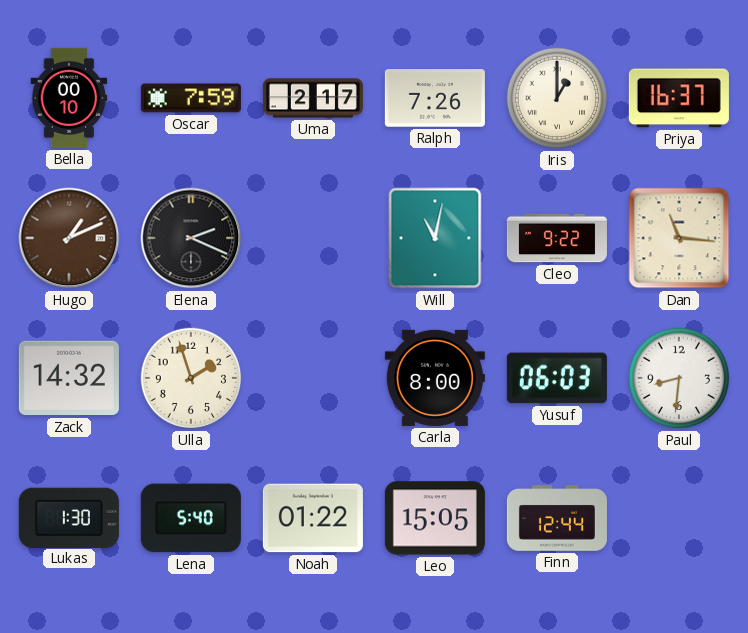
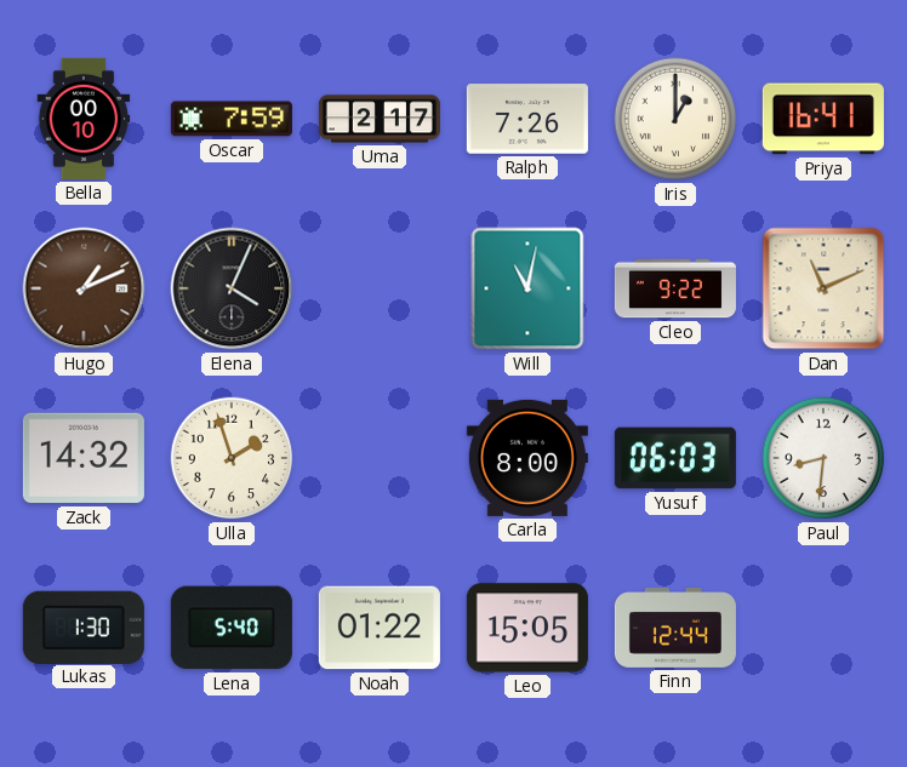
Priya: 16:37 -> 16:41
Elena: 2:19 -> 4:04
Dan: 11:16 -> 11:11
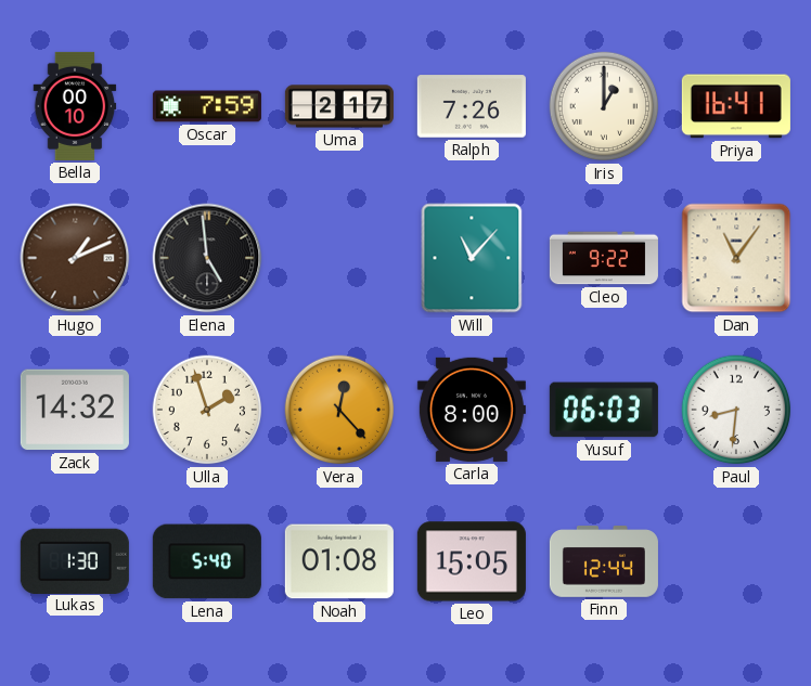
Elena: 4:04 -> 4:59
Will: 11:02 -> 11:07
Dan: 11:11 -> 11:06
Vera: none -> 12:23
Noah: 01:22 -> 01:08
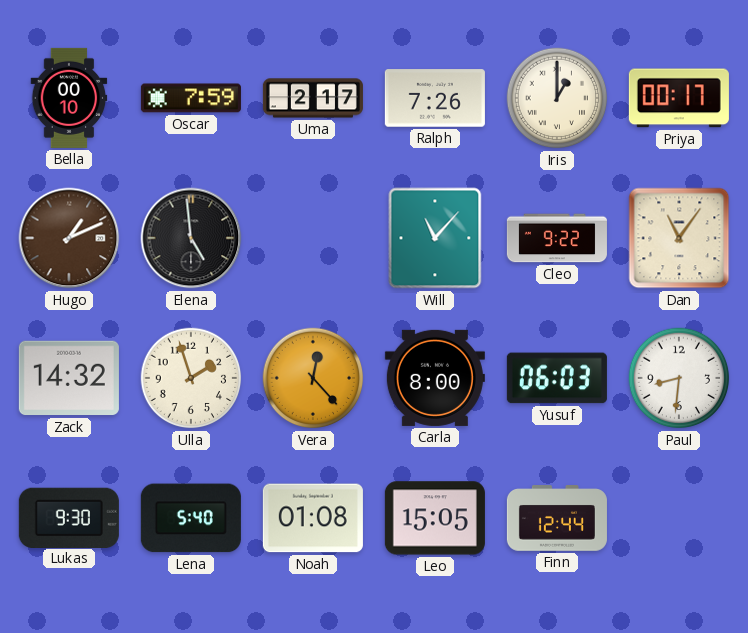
Priya: 16:41 -> 00:17
Lukas: 1:30 -> 9:30
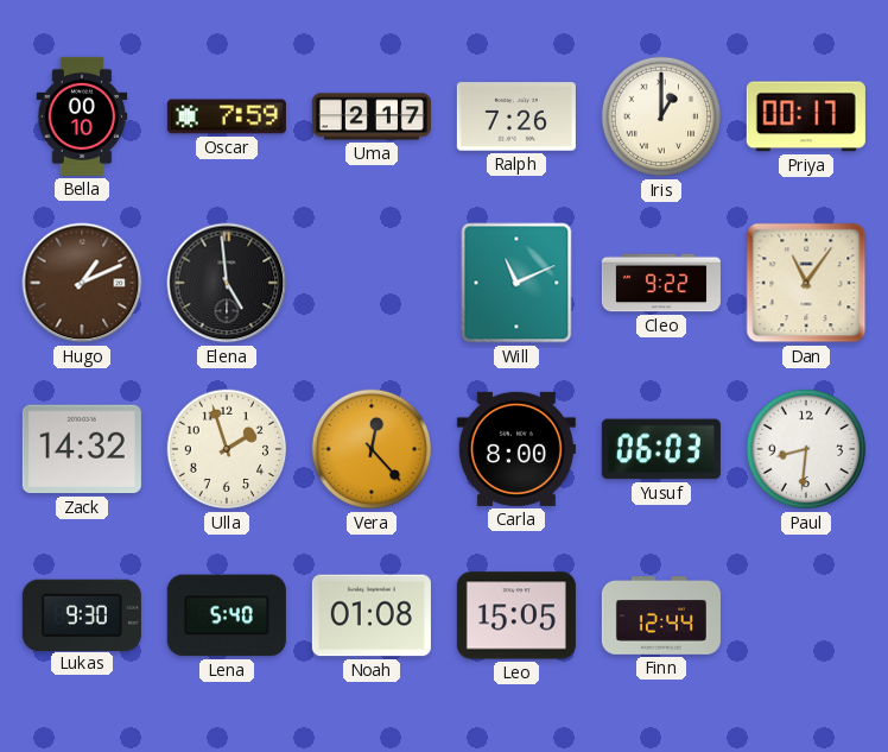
Will: 11:07 -> 11:11
